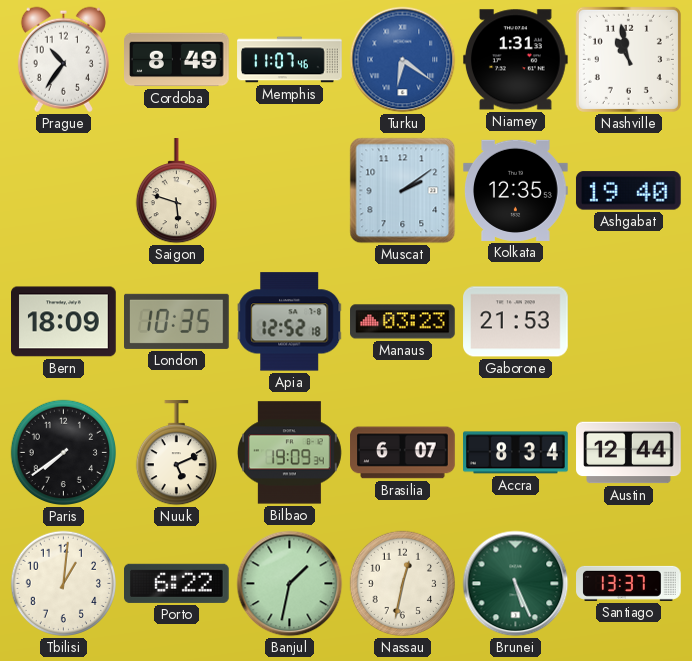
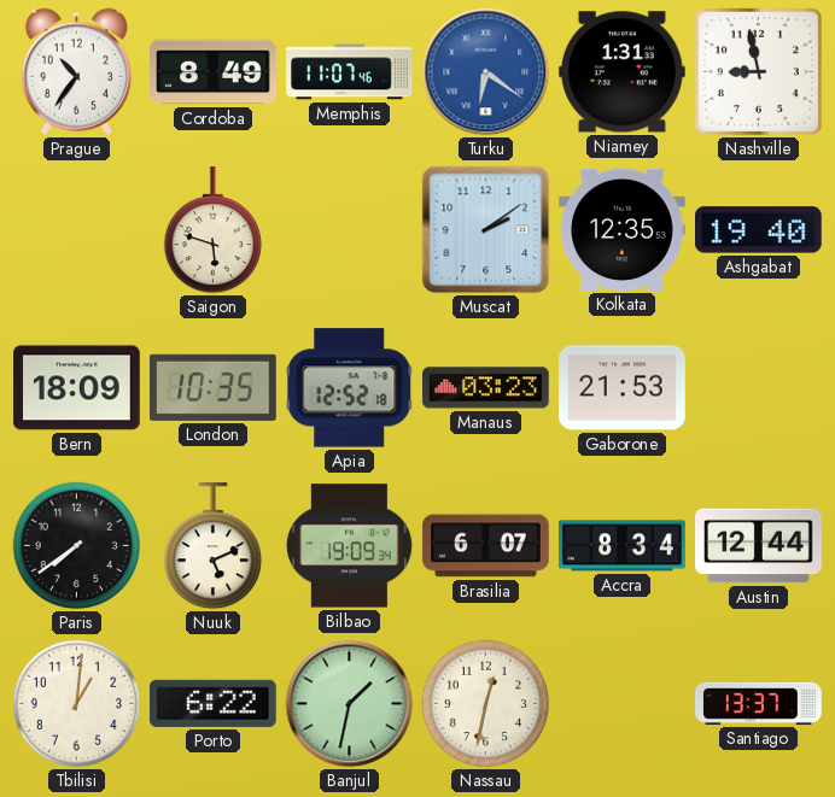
Nashville: 10:58 -> 8:58
Brunei: 5:26 -> none
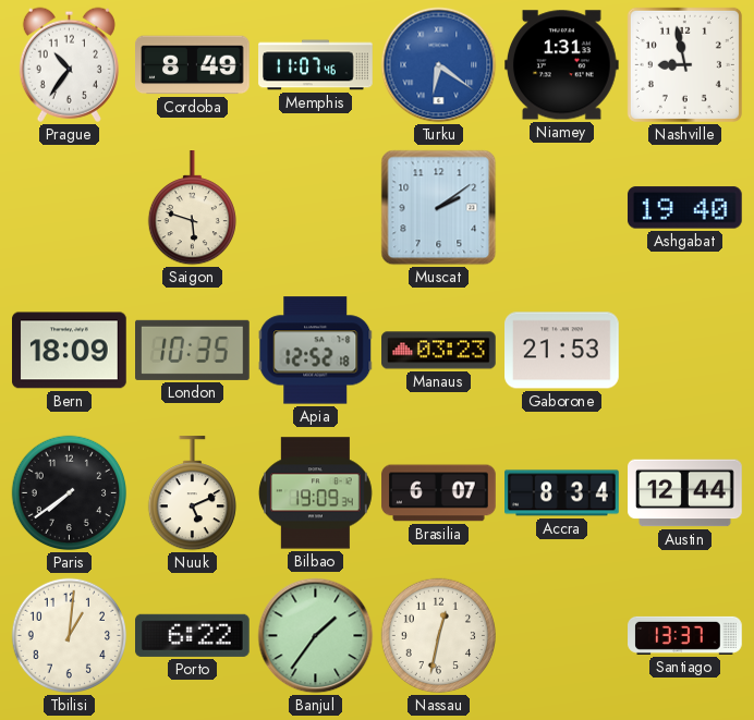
Kolkata: 12:35 -> none
Banjul: 1:32 -> 1:36
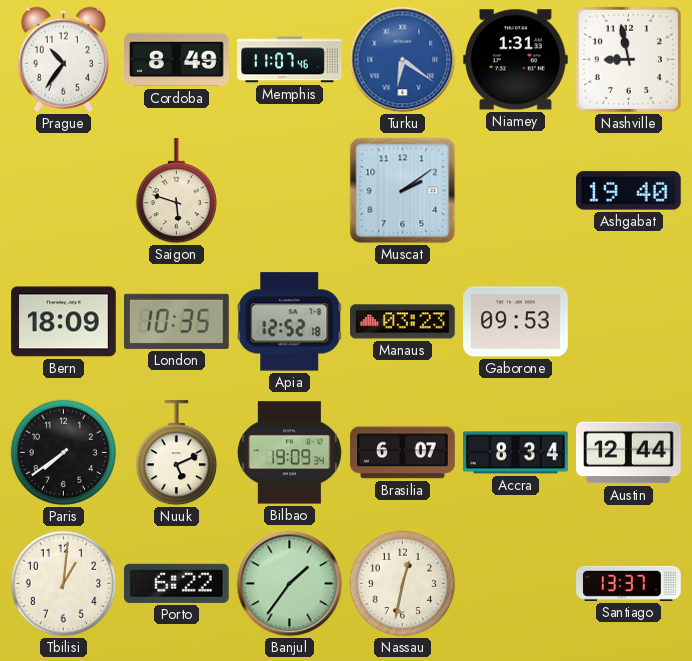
Gaborone: 21:53 -> 09:53
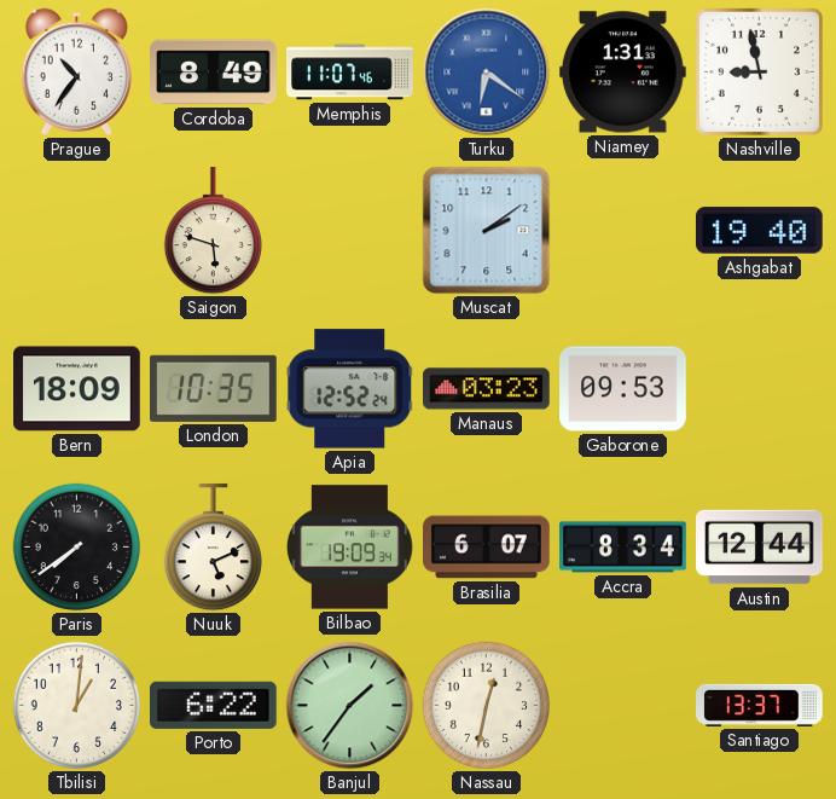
Apia: 12:52:18 -> 12:52:24
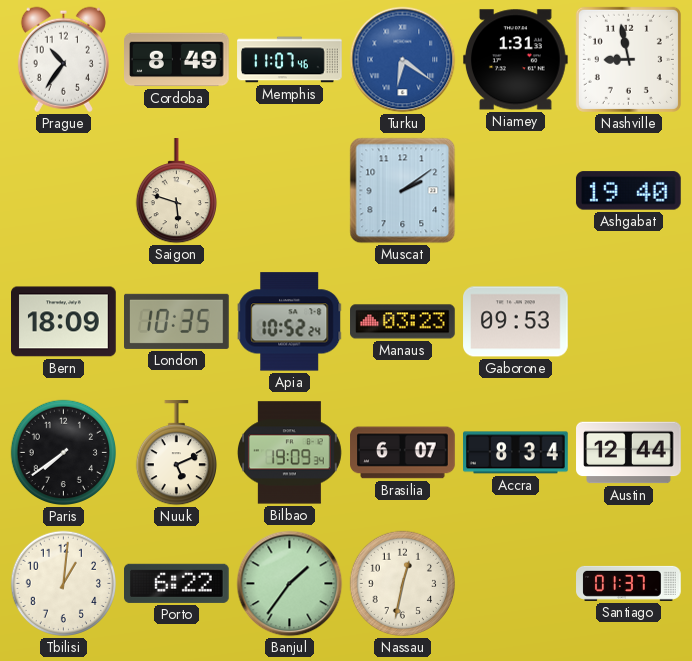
Apia: 12:52 -> 10:52
Santiago: 13:37 -> 01:37
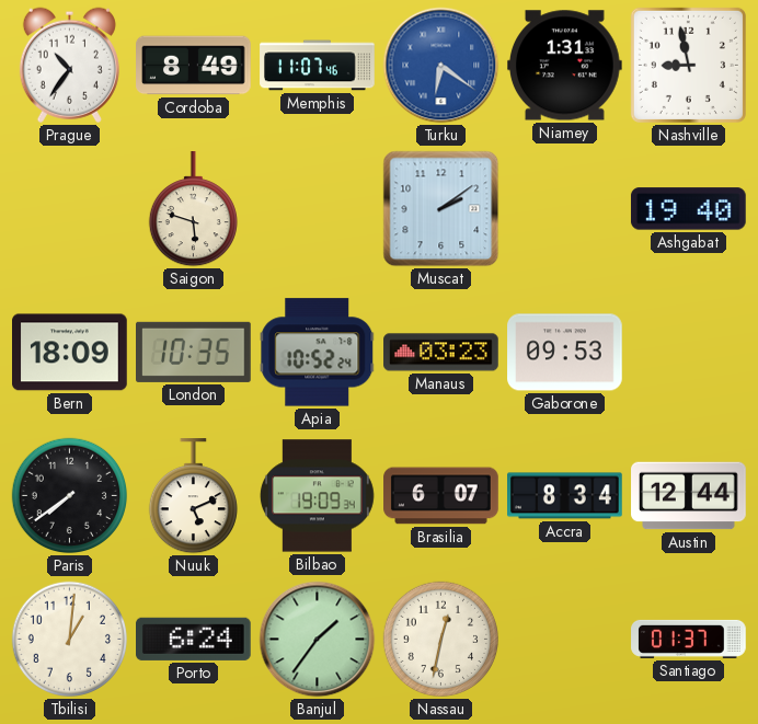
Porto: 6:22 -> 6:24
